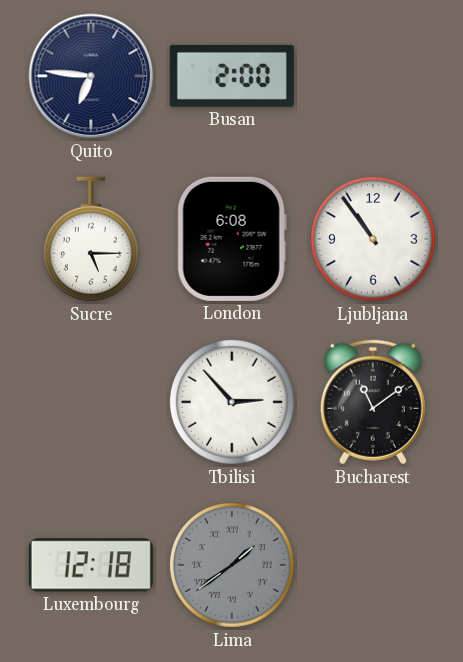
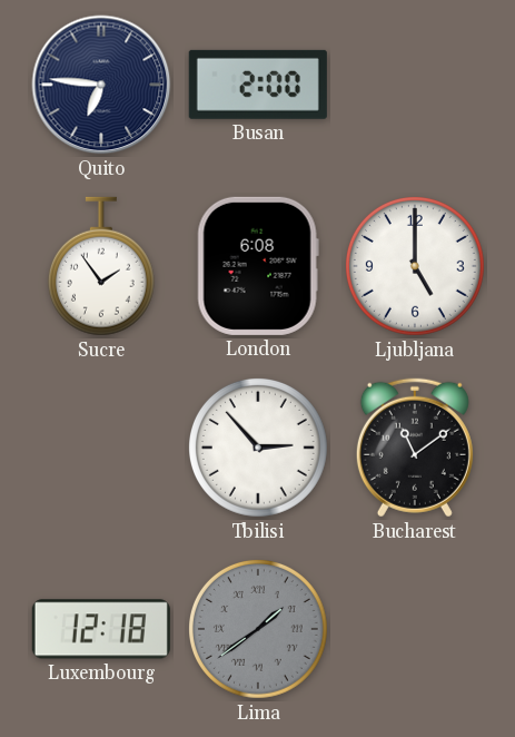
Sucre: 5:15 -> 1:54
Ljubljana: 10:54 -> 5:00
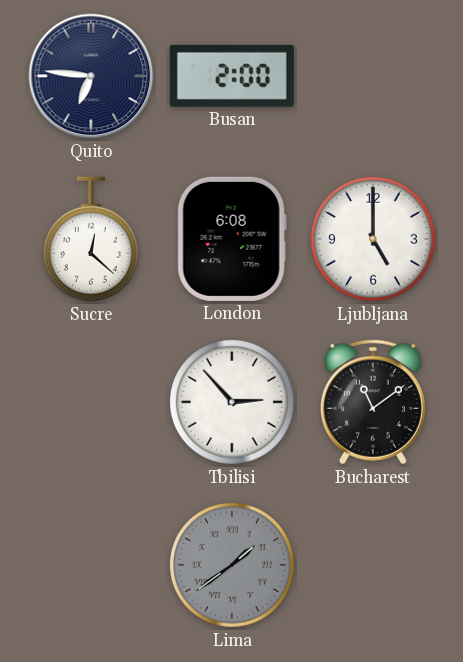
Sucre: 1:54 -> 12:22
Luxembourg: 12:18 -> none
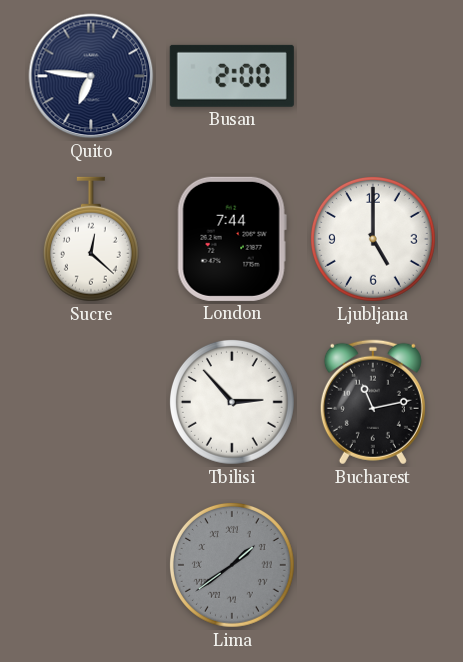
London: 6:08 -> 7:44
Bucharest: 11:09 -> 11:13
